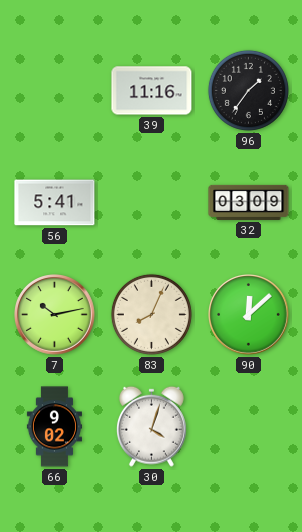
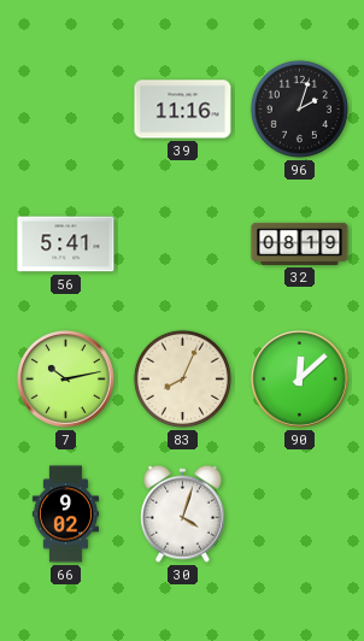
96: 1:36 -> 2:03
32: 03:09 -> 08:19
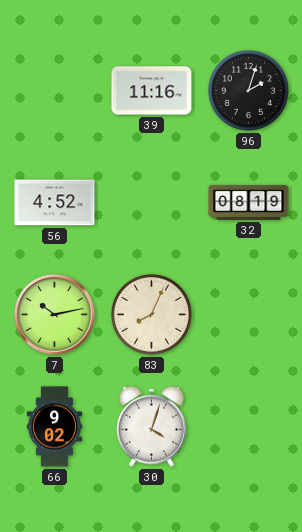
56: 5:41 -> 4:52
90: 12:08 -> none
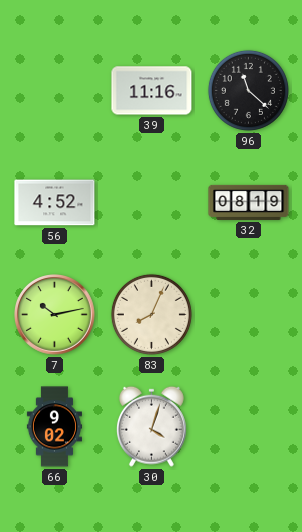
96: 2:03 -> 11:22
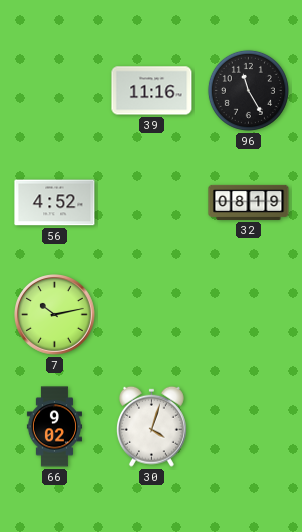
96: 11:22 -> 11:25
83: 8:04 -> none
